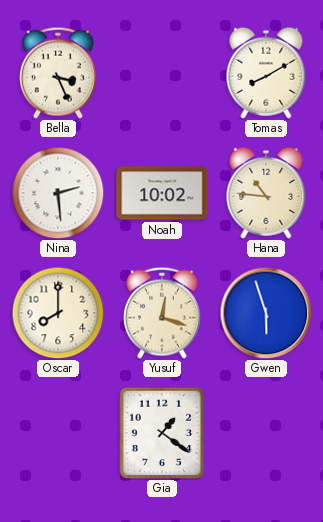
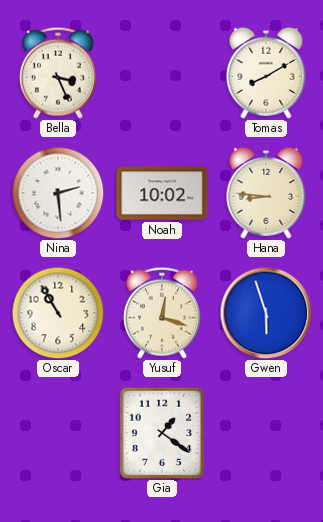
Hana: 10:46 -> 8:46
Oscar: 8:00 -> 10:55
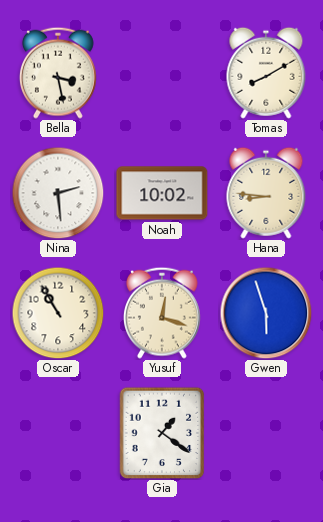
Bella: 3:26 -> 3:28
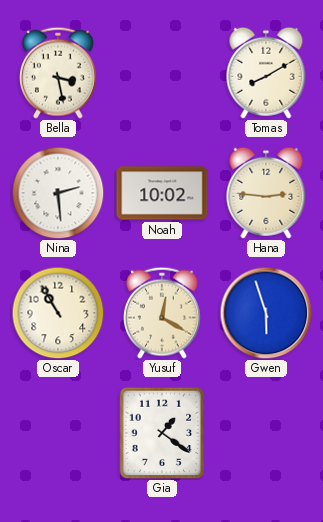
Hana: 8:46 -> 2:46
Yusuf: 12:18 -> 12:20
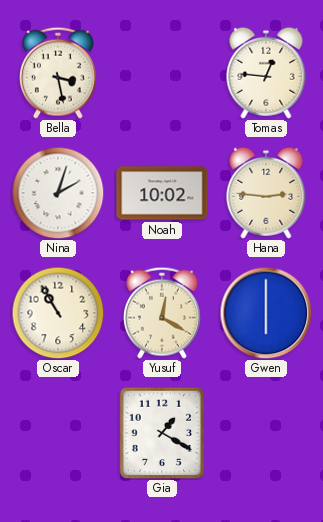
Tomas: 8:10 -> 12:46
Nina: 2:29 -> 2:03
Gwen: 5:57 -> 6:00
Gia: 1:21 -> 1:20
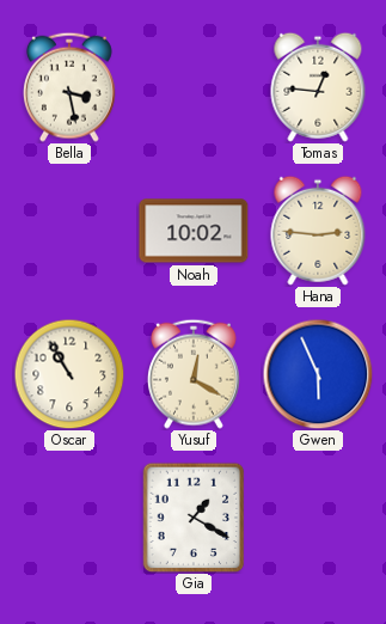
Nina: 2:03 -> none
Gwen: 6:00 -> 5:56
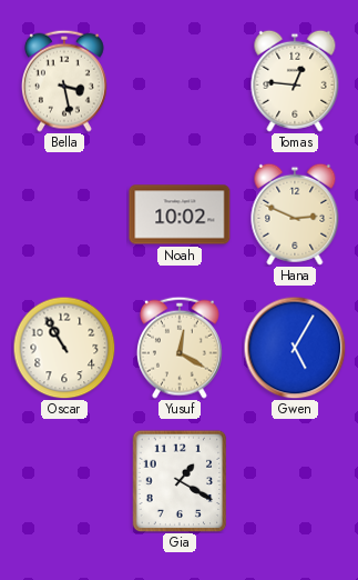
Hana: 2:46 -> 2:49
Gwen: 5:56 -> 5:05
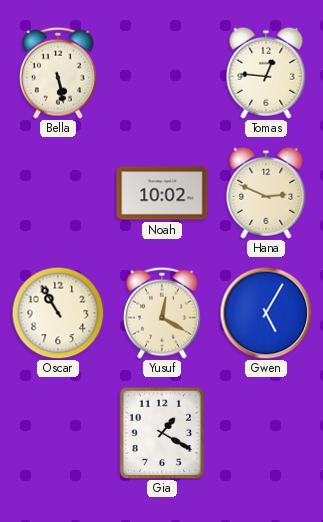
Bella: 3:28 -> 5:28
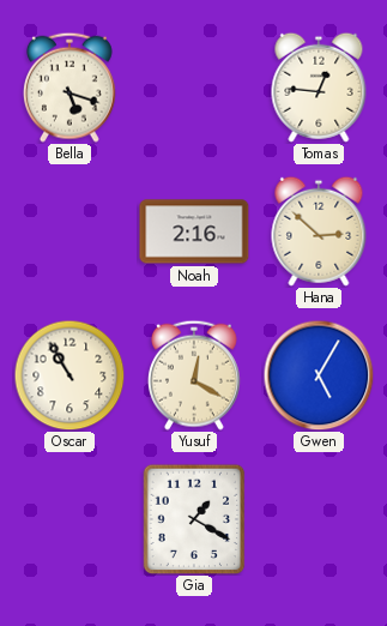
Bella: 5:28 -> 5:18
Noah: 10:02 -> 2:16
Hana: 2:49 -> 2:52
